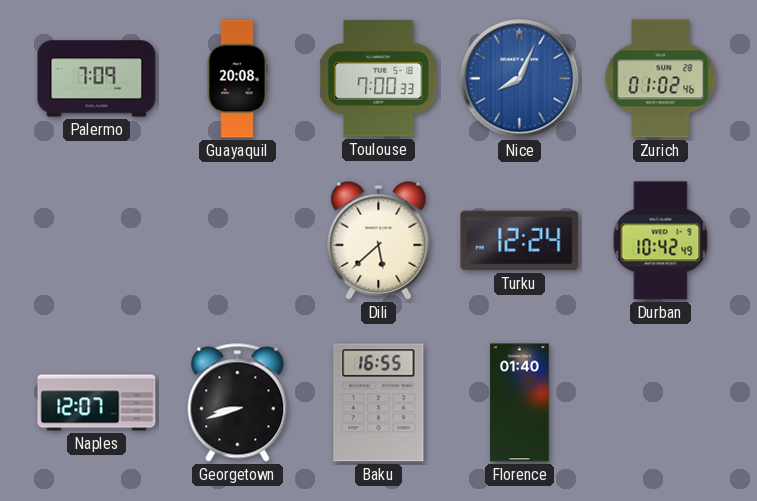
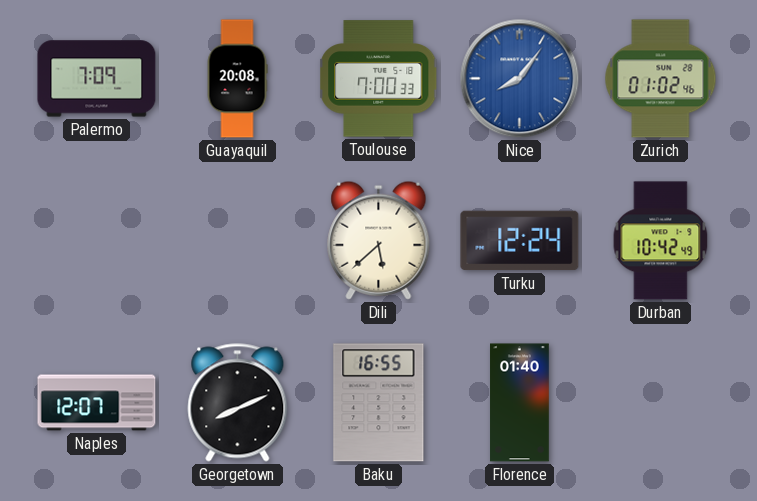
Nice: 8:04 -> 8:06
Georgetown: 8:42 -> 8:11
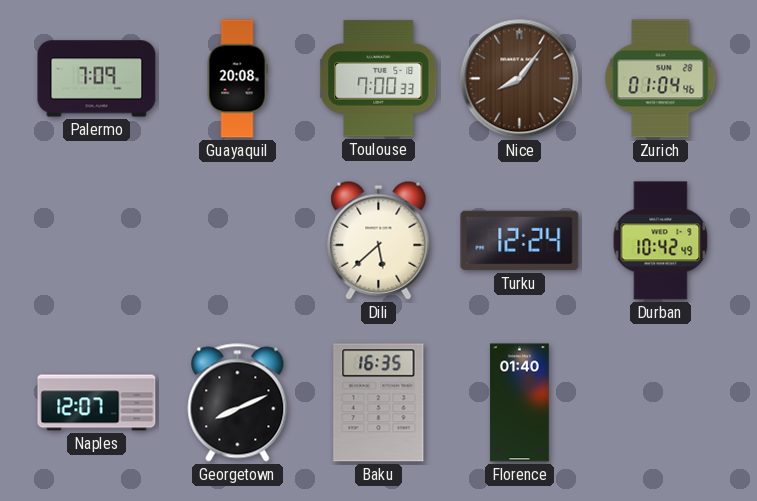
Nice dial: blue -> brown
Zurich: 01:02 -> 01:04
Baku: 16:55 -> 16:35
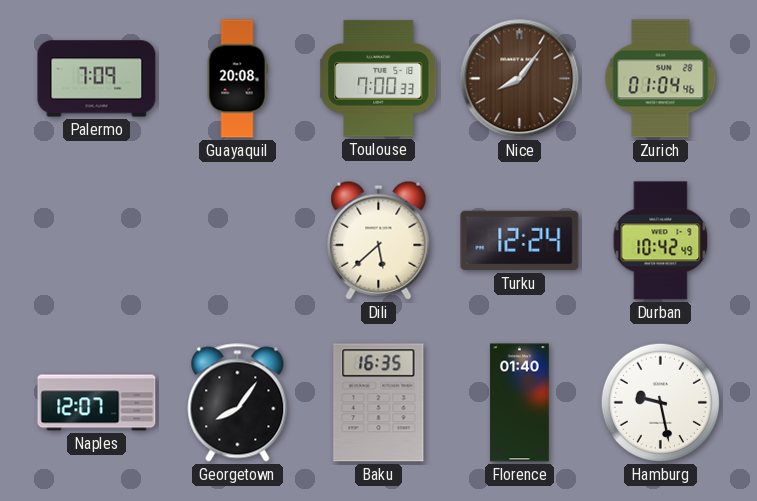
Georgetown: 8:11 -> 8:06
Hamburg: none -> 9:28
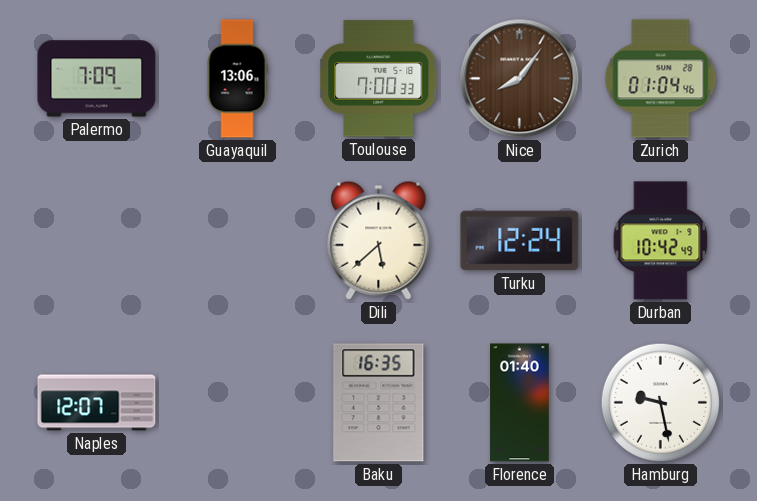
Guayaquil: 20:08 -> 13:06
Georgetown: 8:06 -> none
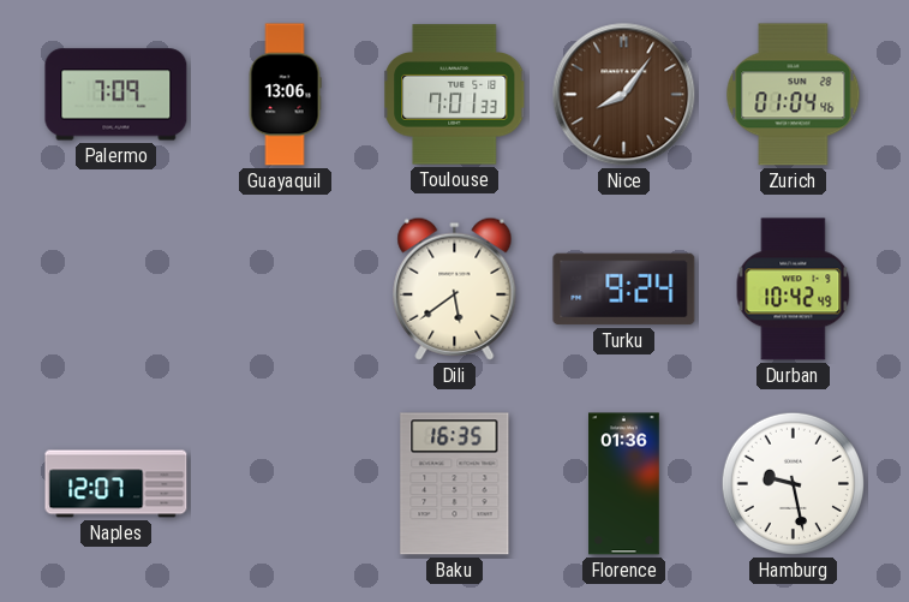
Toulouse: 7:00 -> 7:01
Dili: 5:38 -> 5:39
Turku: 12:24 -> 9:24
Florence: 01:40 -> 01:36
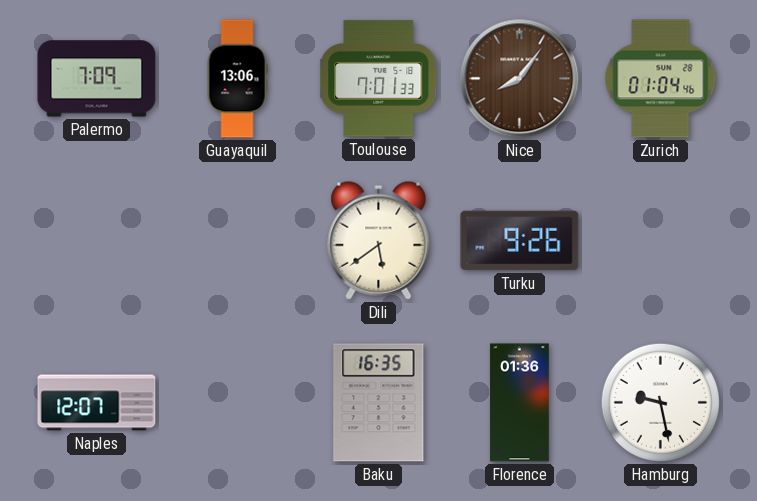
Turku: 9:24 -> 9:26
Durban: 10:42 -> none
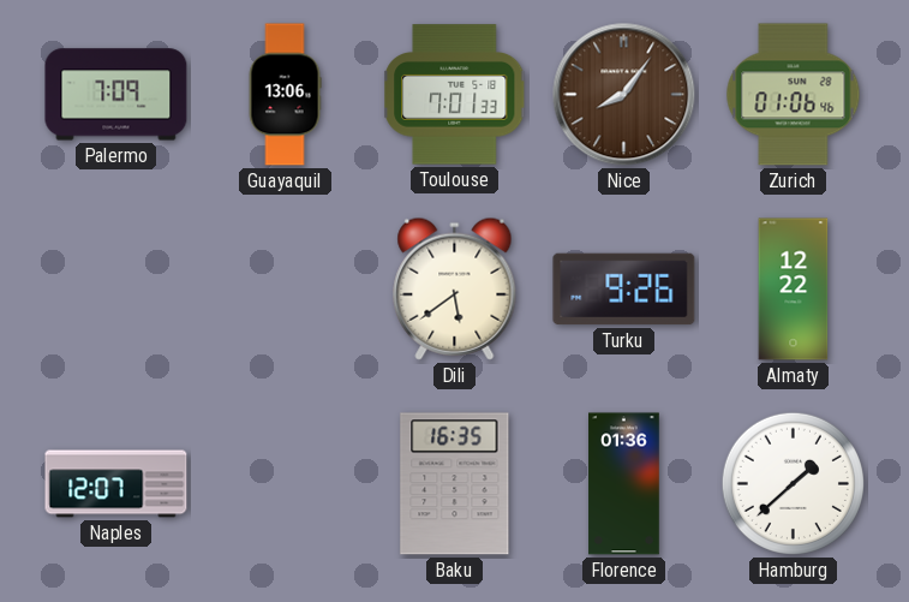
Zurich: 01:04 -> 01:06
Almaty: none -> 12:22
Hamburg: 9:28 -> 1:38
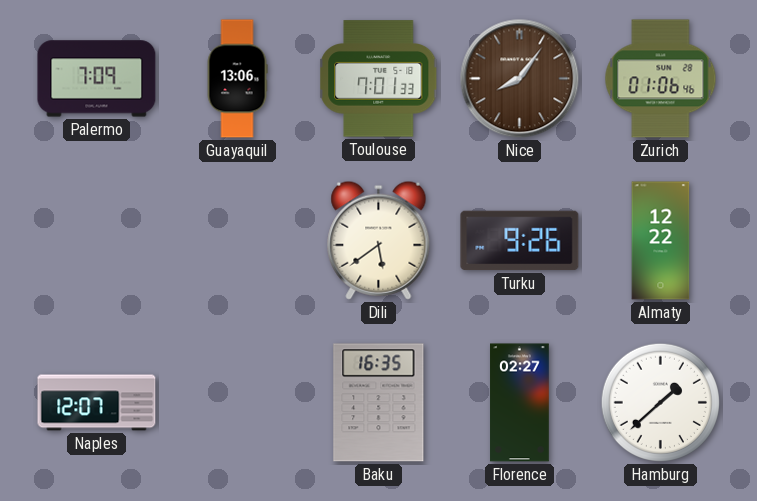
Florence: 01:36 -> 02:27
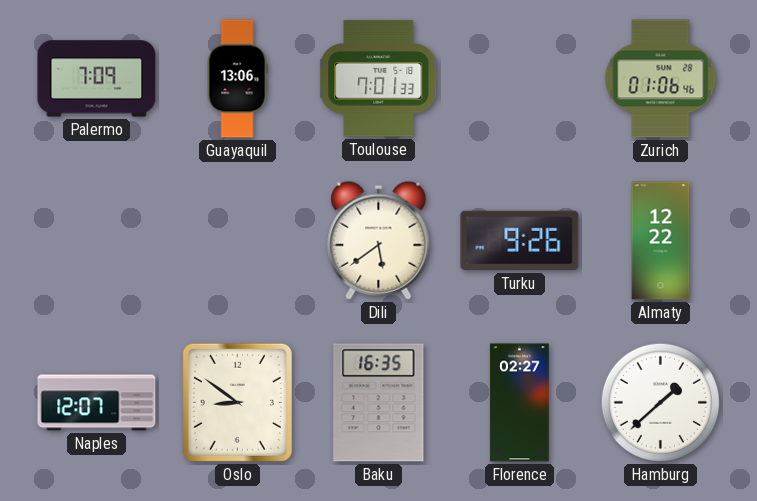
Nice: 8:06 -> none
Oslo: none -> 8:51
